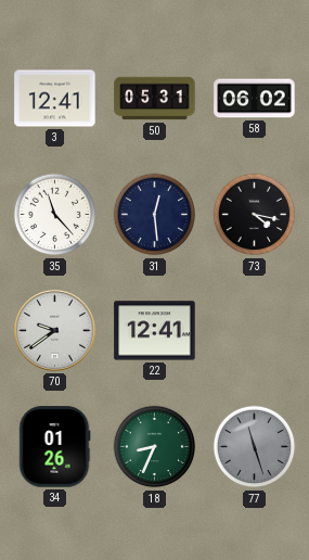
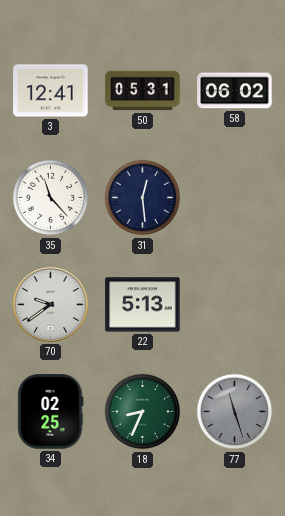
73: 4:17 -> none
22: 12:41 -> 5:13
34: 01:26 -> 02:25
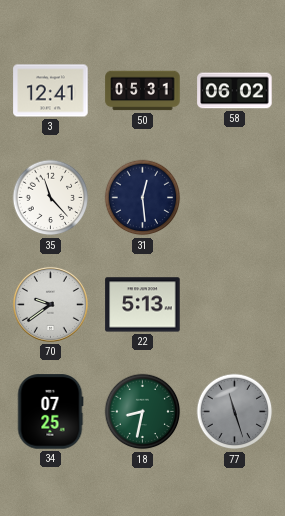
34: 02:25 -> 07:25
18: 8:34 -> 8:32
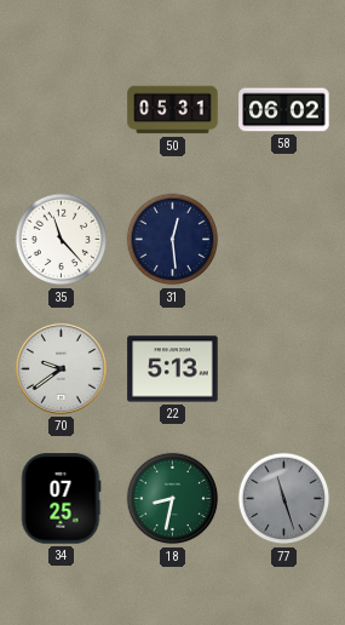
3: 12:41 -> none
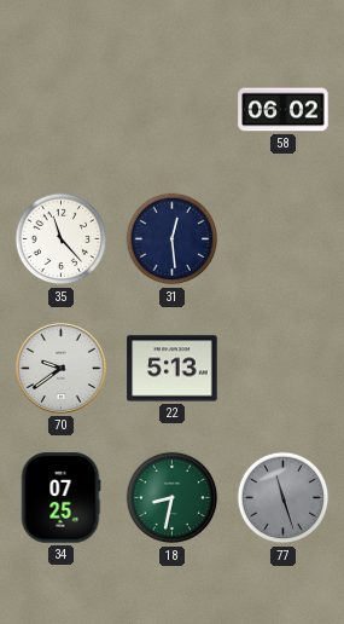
50: 05:31 -> none
